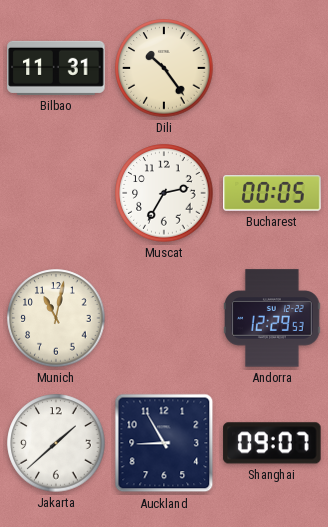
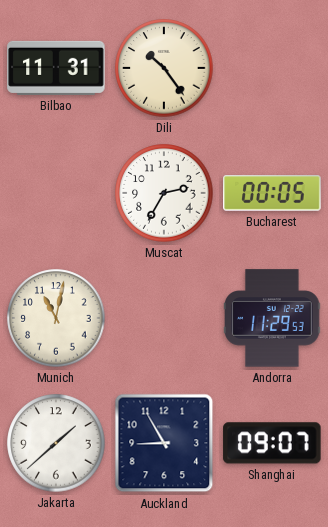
Andorra: 12:29 -> 11:29
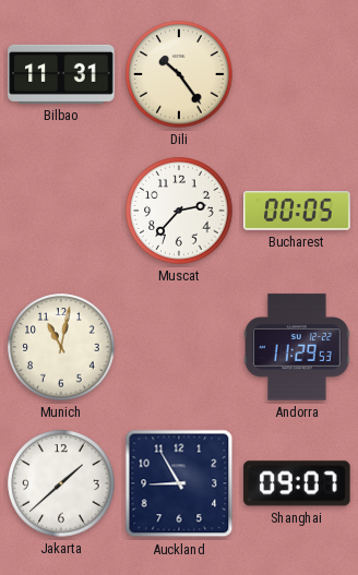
Muscat: 2:35 -> 2:37
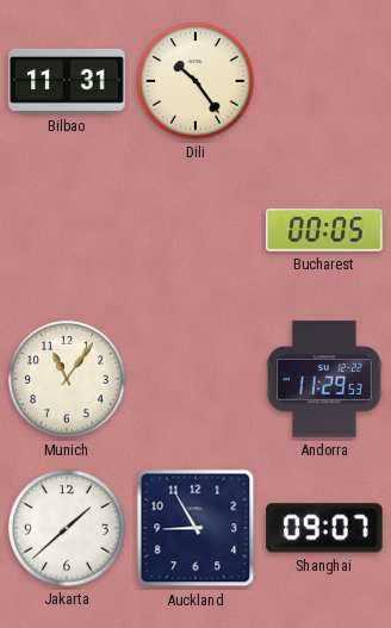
Muscat: 2:37 -> none
Munich: 11:02 -> 11:06
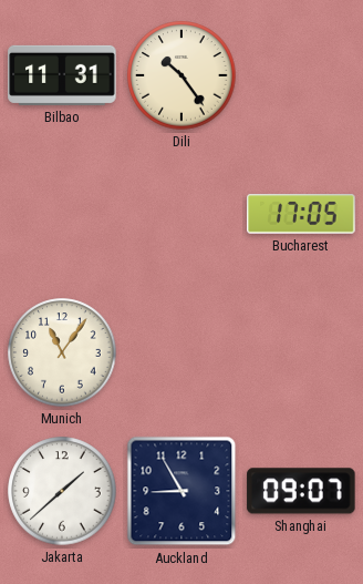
Bucharest: 00:05 -> 17:05
Andorra: 11:29 -> none
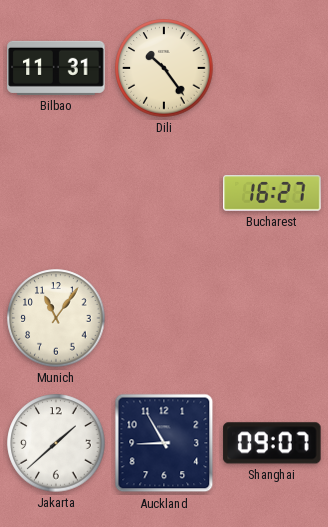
Bucharest: 17:05 -> 16:27
